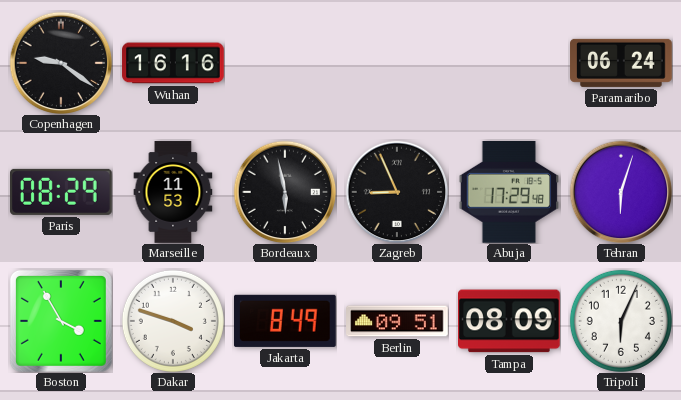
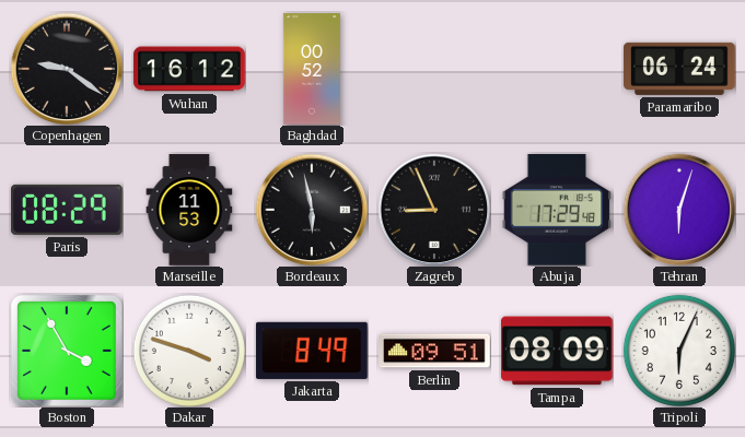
Wuhan: 16:16 -> 16:12
Baghdad: none -> 00:52
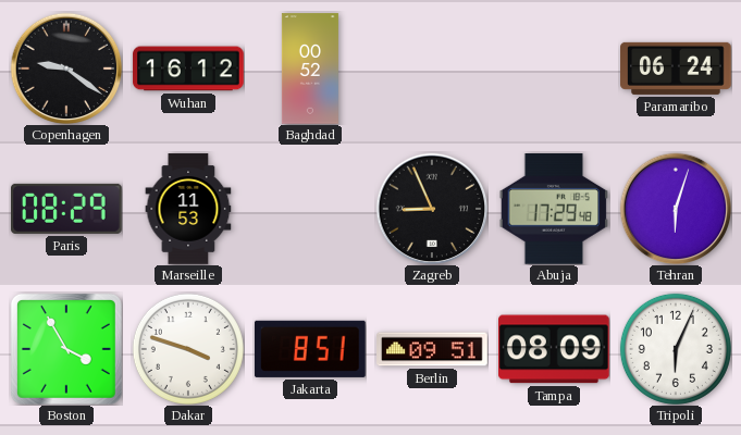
Bordeaux: 5:58 -> none
Jakarta: 8:49 -> 8:51
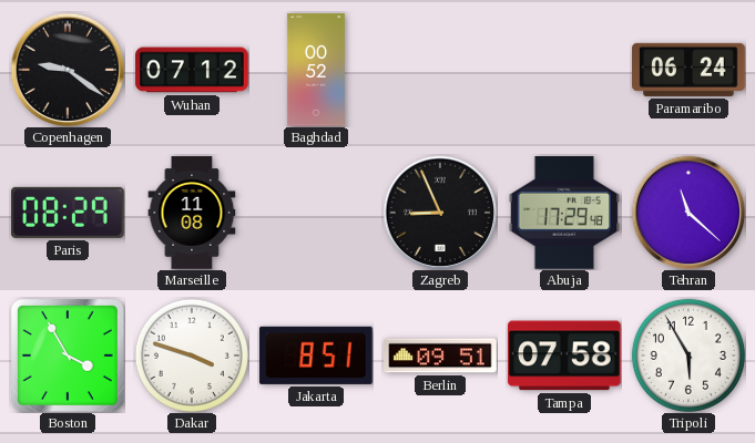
Wuhan: 16:12 -> 07:12
Marseille: 11:53 -> 11:08
Tehran: 6:03 -> 11:22
Tampa: 08:09 -> 07:58
Tripoli: 6:04 -> 5:55
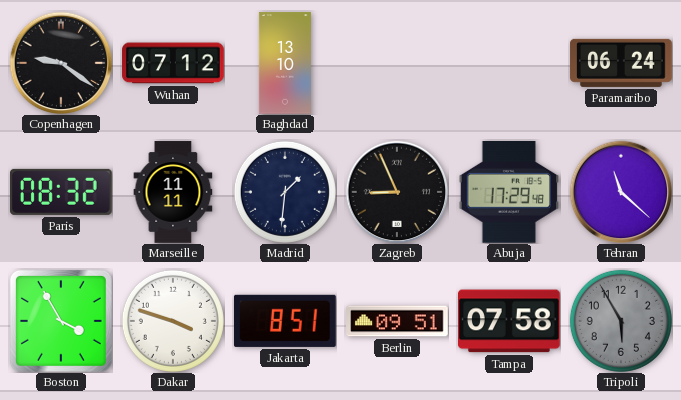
Baghdad: 00:52 -> 13:10
Paris: 08:29 -> 08:32
Marseille: 11:08 -> 11:11
Madrid: none -> 1:31
Tripoli dial: white -> grey
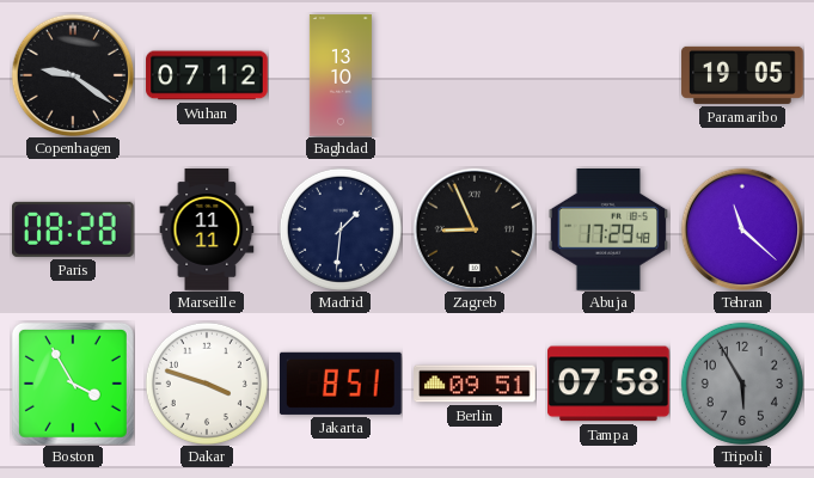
Paramaribo: 06:24 -> 19:05
Paris: 08:32 -> 08:28
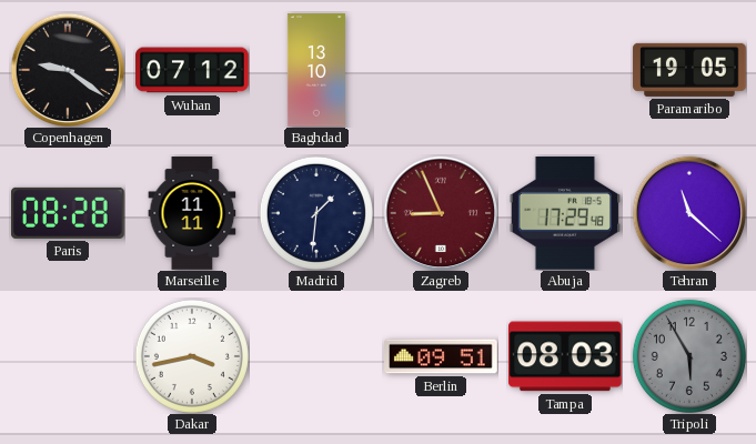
Zagreb dial: black -> burgundy
Boston: 3:55 -> none
Dakar: 3:48 -> 3:43
Jakarta: 8:51 -> none
Tampa: 07:58 -> 08:03
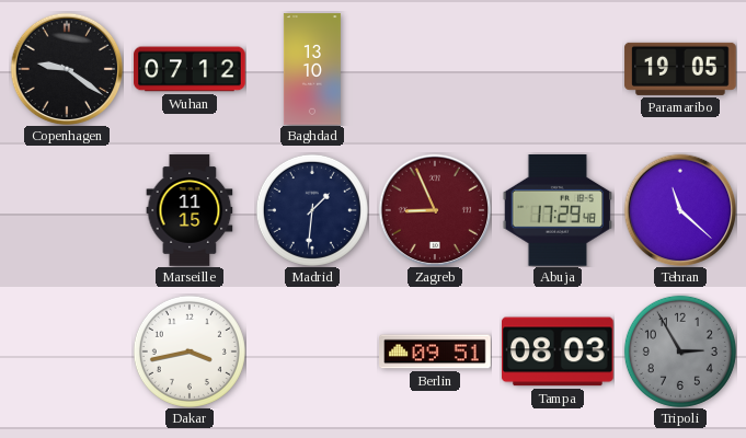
Paris: 08:28 -> none
Marseille: 11:11 -> 11:15
Tripoli: 5:55 -> 2:55
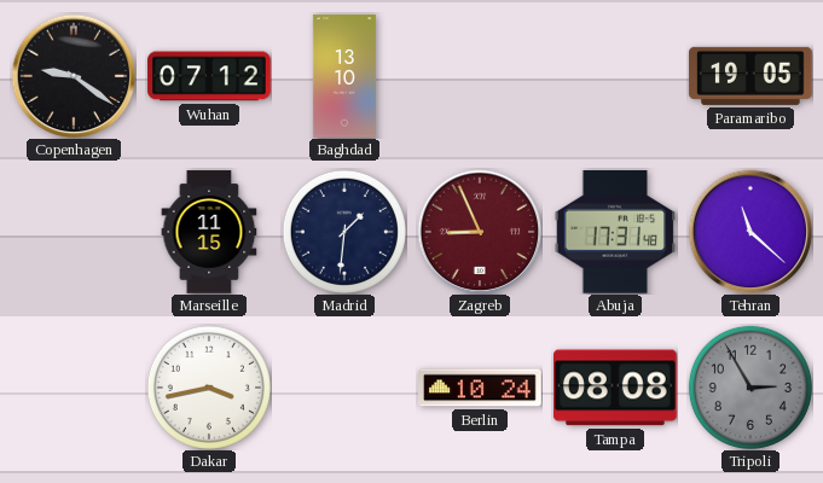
Abuja: 17:29 -> 17:31
Berlin: 09:51 -> 10:24
Tampa: 08:03 -> 08:08
